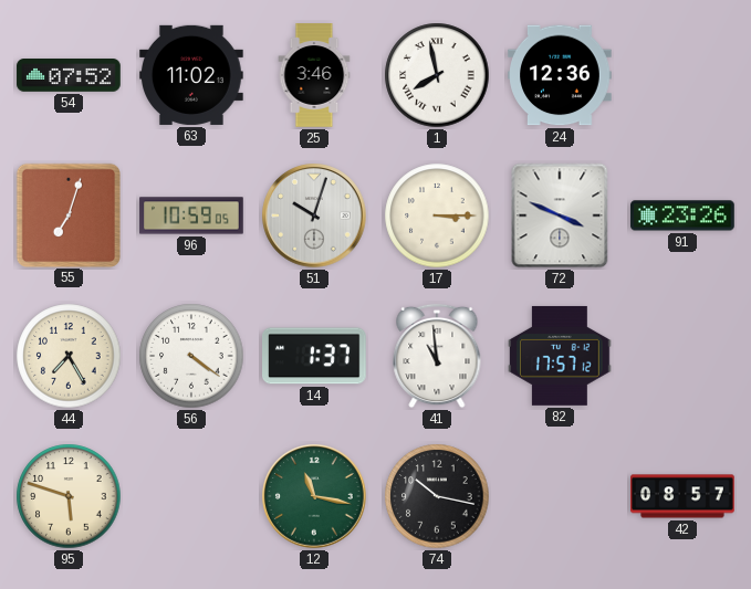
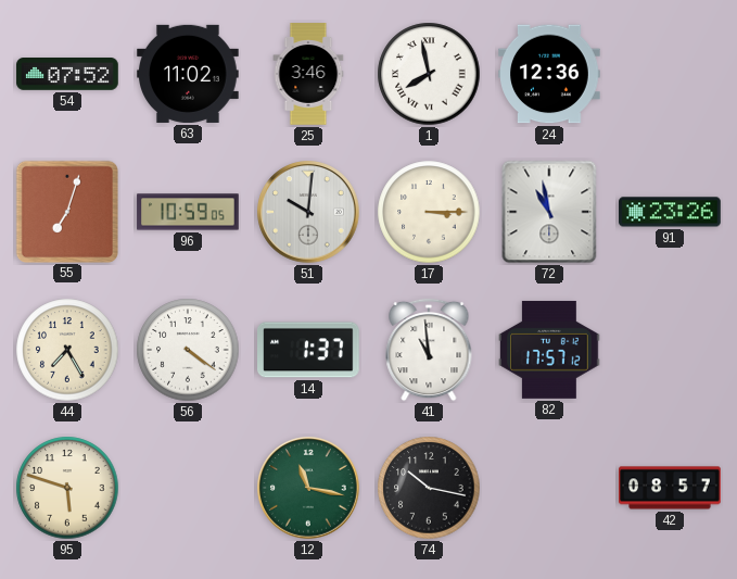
51: 10:03 -> 10:01
72: 3:49 -> 10:58
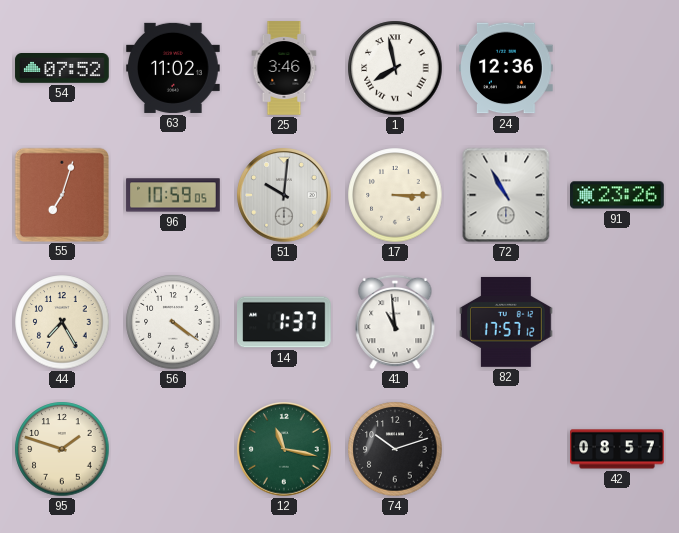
72: 10:58 -> 10:55
95: 5:48 -> 1:48
74: 10:17 -> 10:12
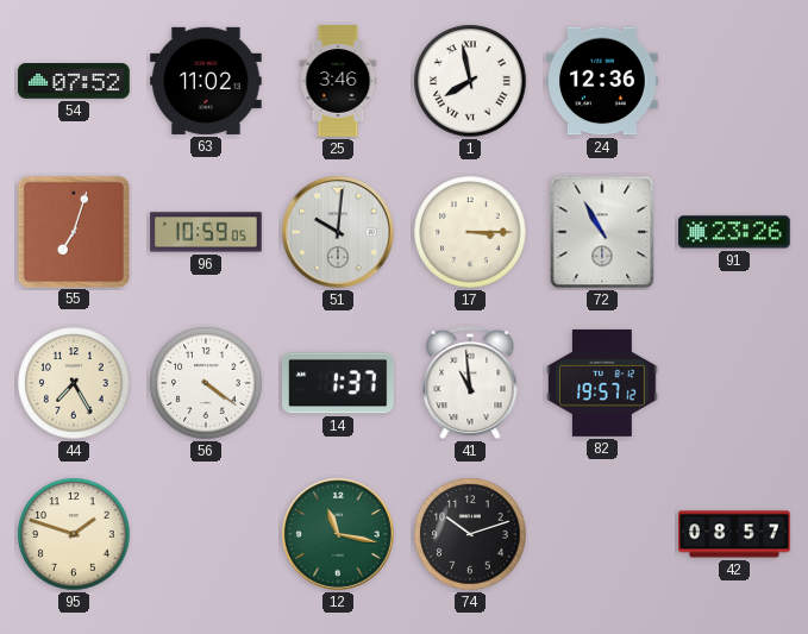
82: 17:57 -> 19:57
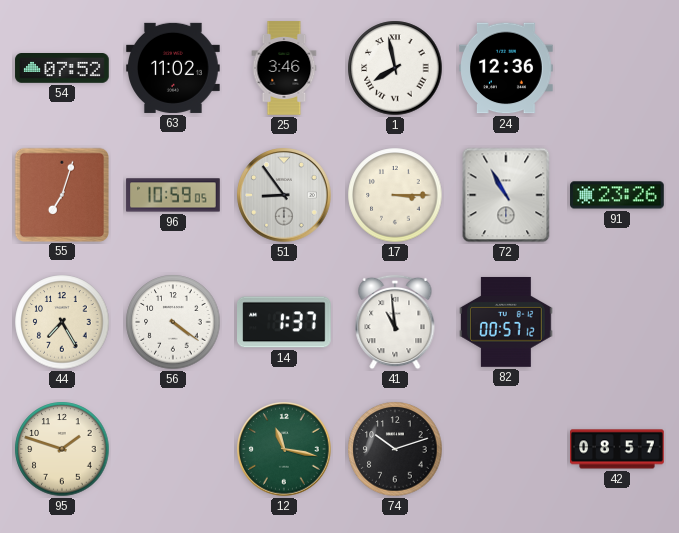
51: 10:01 -> 8:54
82: 19:57 -> 00:57
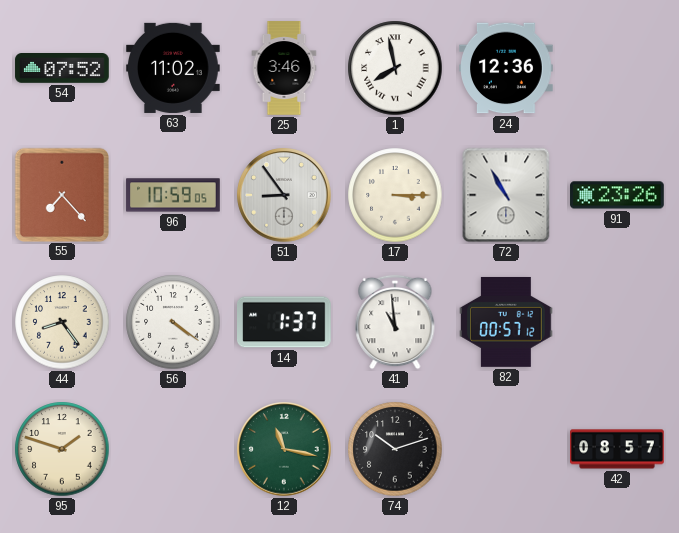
55: 7:03 -> 7:23
44: 7:25 -> 8:24
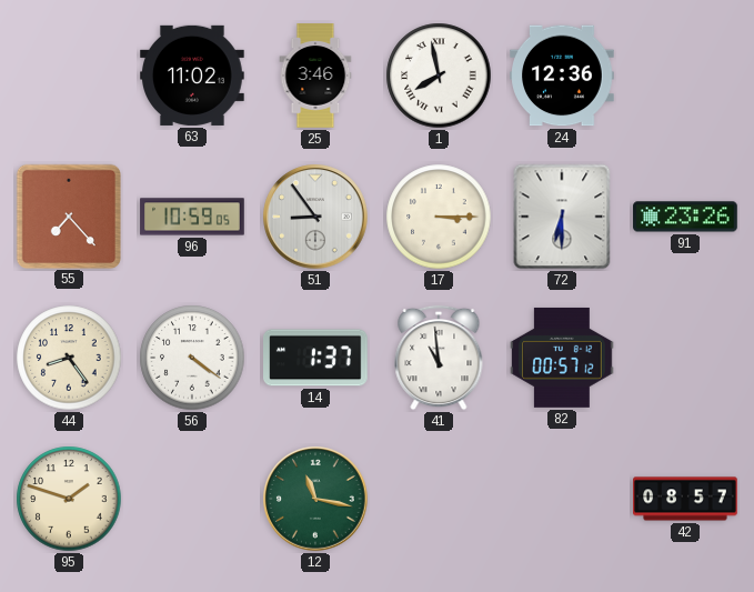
54: 07:52 -> none
72: 10:55 -> 6:30
74: 10:12 -> none
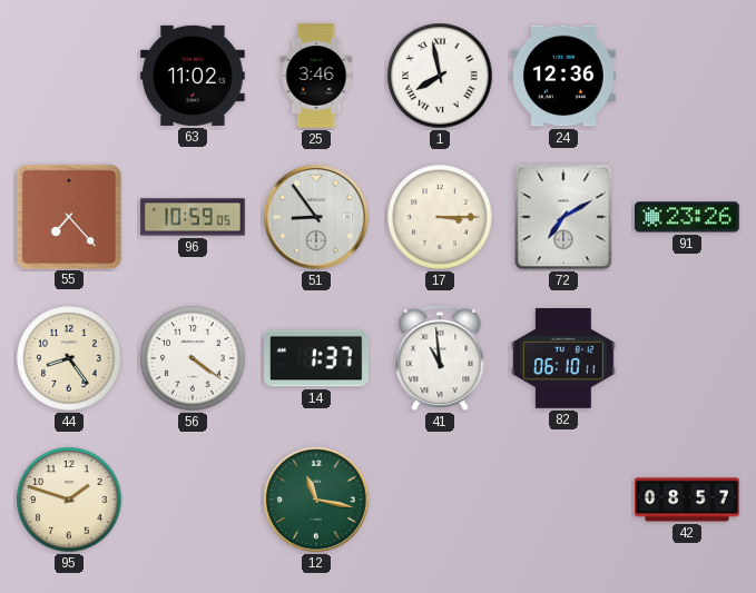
72: 6:30 -> 7:10
82: 00:57 -> 06:10
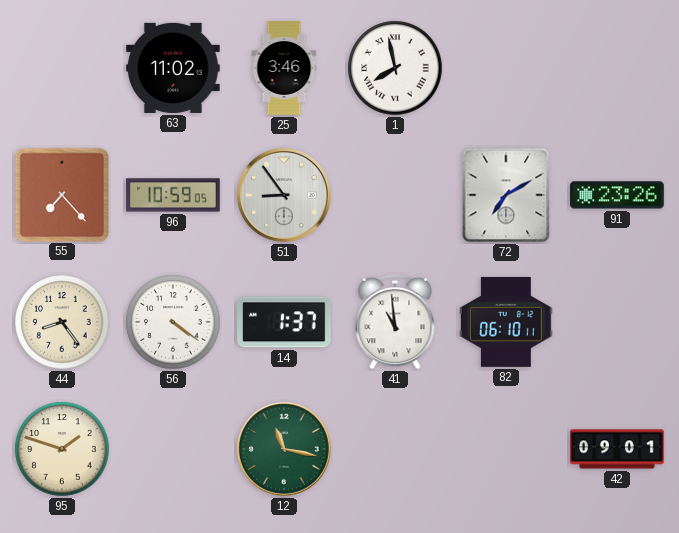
24: 12:36 -> none
17: 3:15 -> none
42: 08:57 -> 09:01
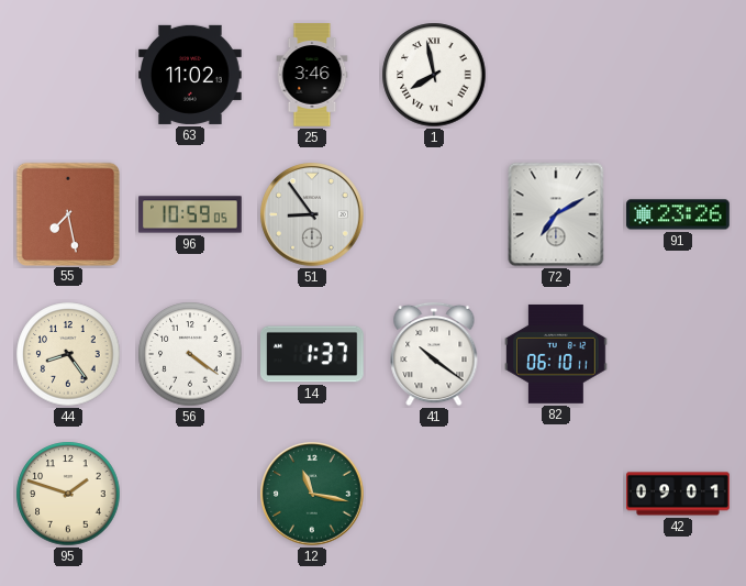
55: 7:23 -> 7:28
41: 10:59 -> 10:21
